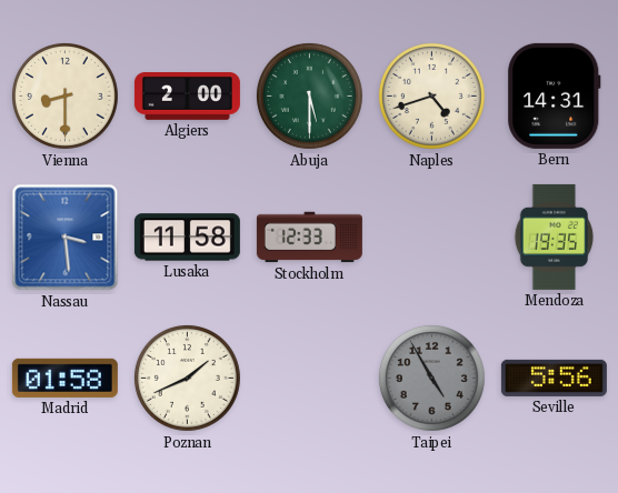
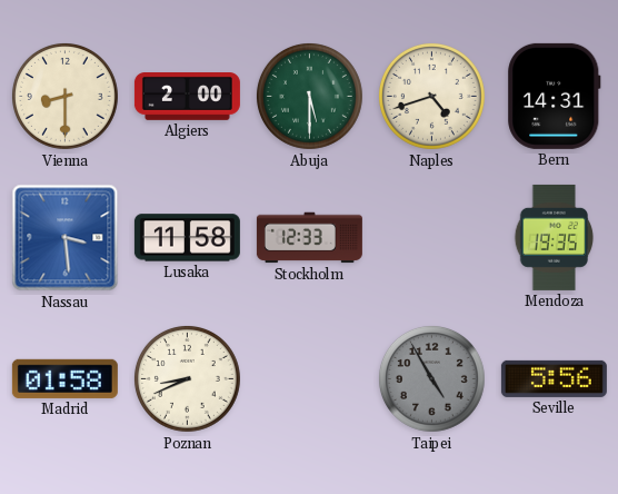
Poznan: 1:41 -> 8:41
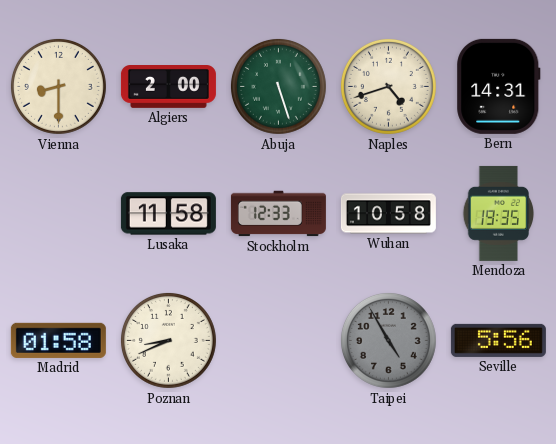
Abuja: 5:30 -> 5:27
Nassau: 3:29 -> none
Wuhan: none -> 10:58
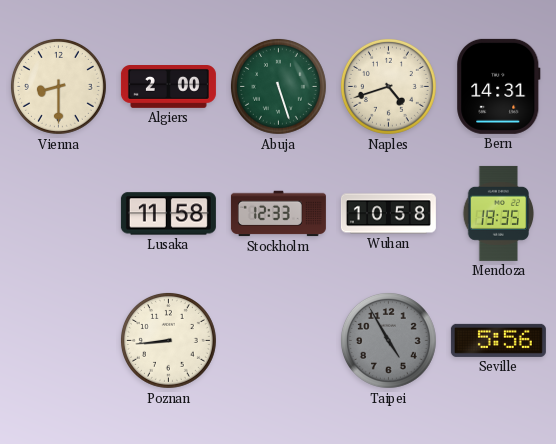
Madrid: 01:58 -> none
Poznan: 8:41 -> 8:44
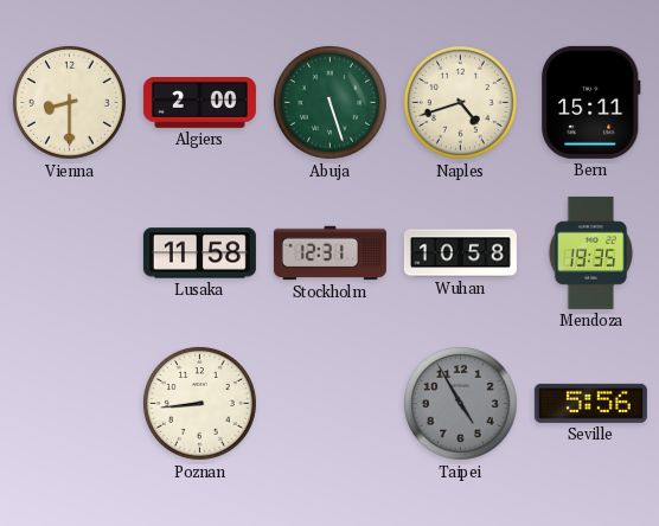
Bern: 14:31 -> 15:11
Stockholm: 12:33 -> 12:31
